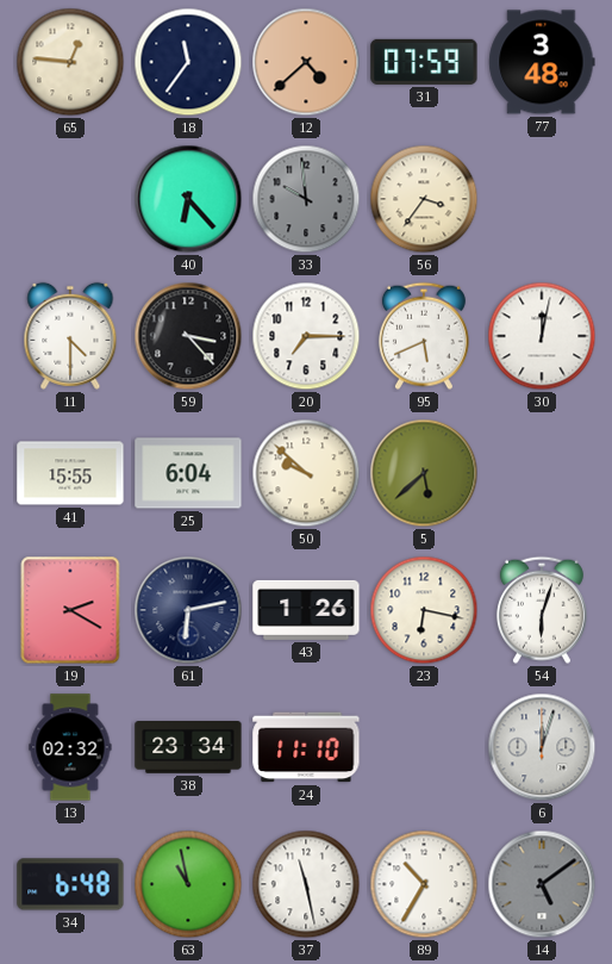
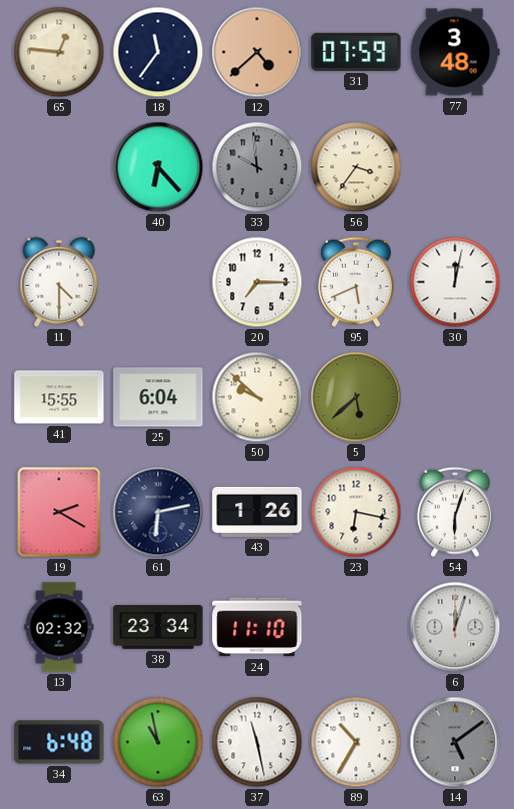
59: 3:23 -> none
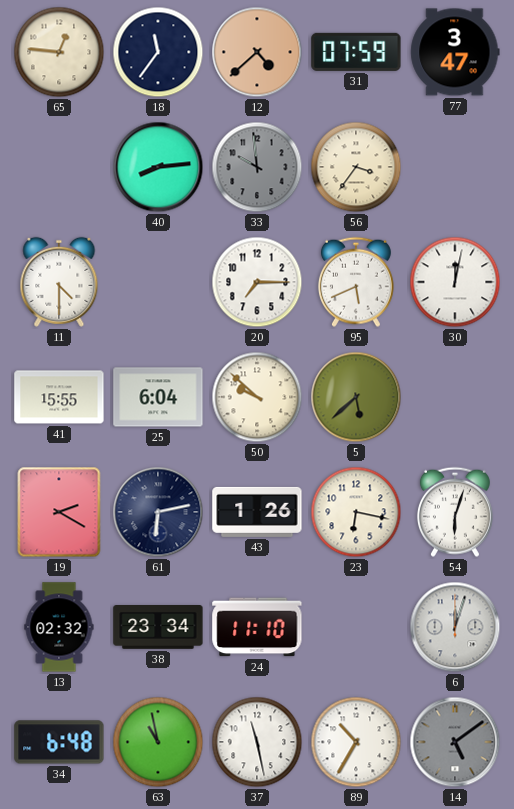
77: 3:48 -> 3:47
40: 6:23 -> 8:14
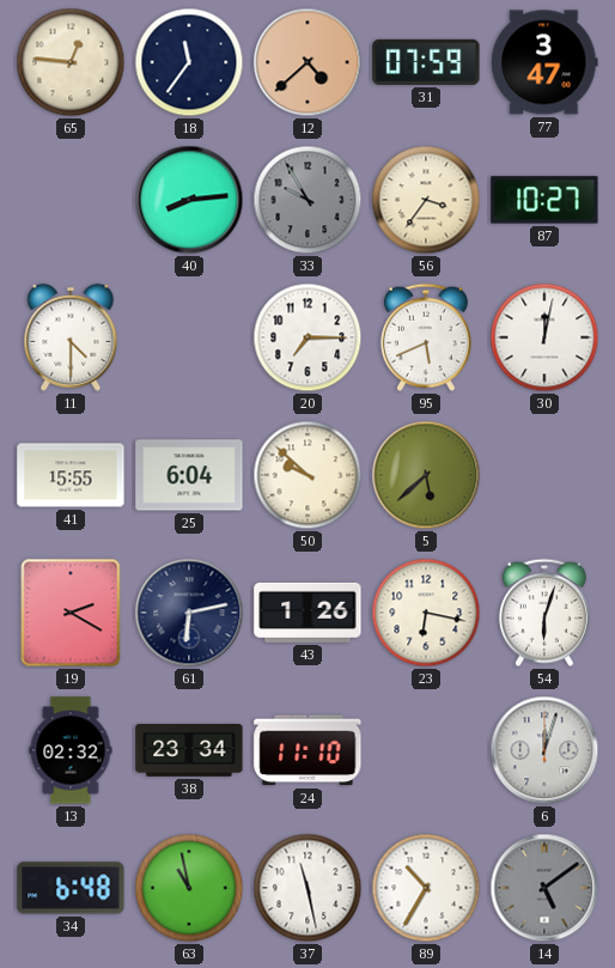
33: 9:59 -> 9:55
87: none -> 10:27
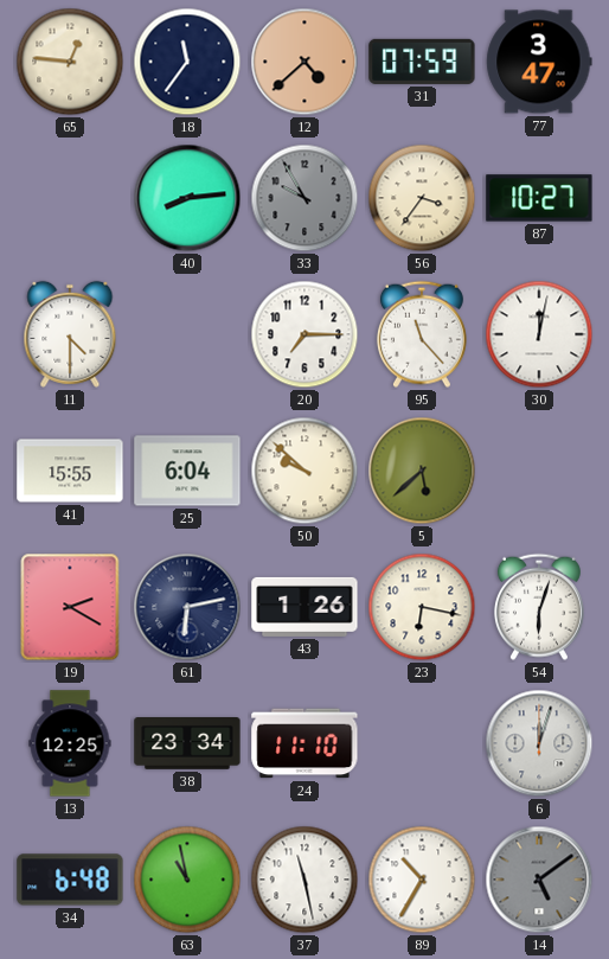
95: 5:41 -> 11:23
13: 02:32 -> 12:25
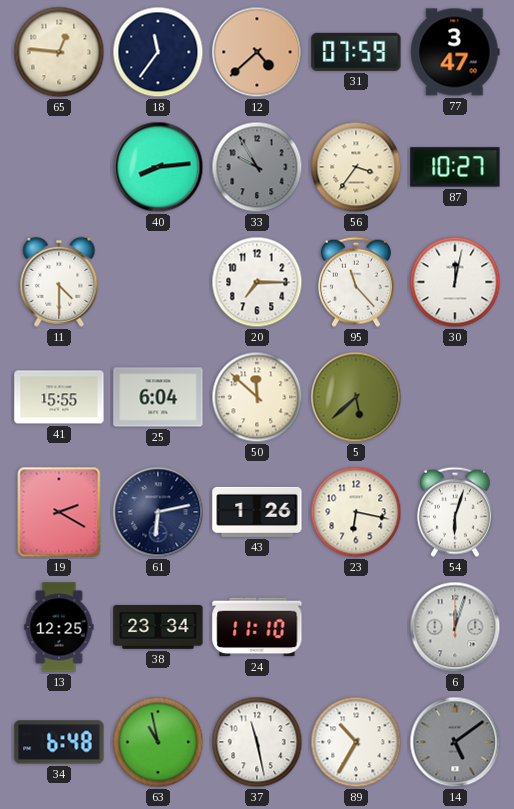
50: 9:52 -> 11:52
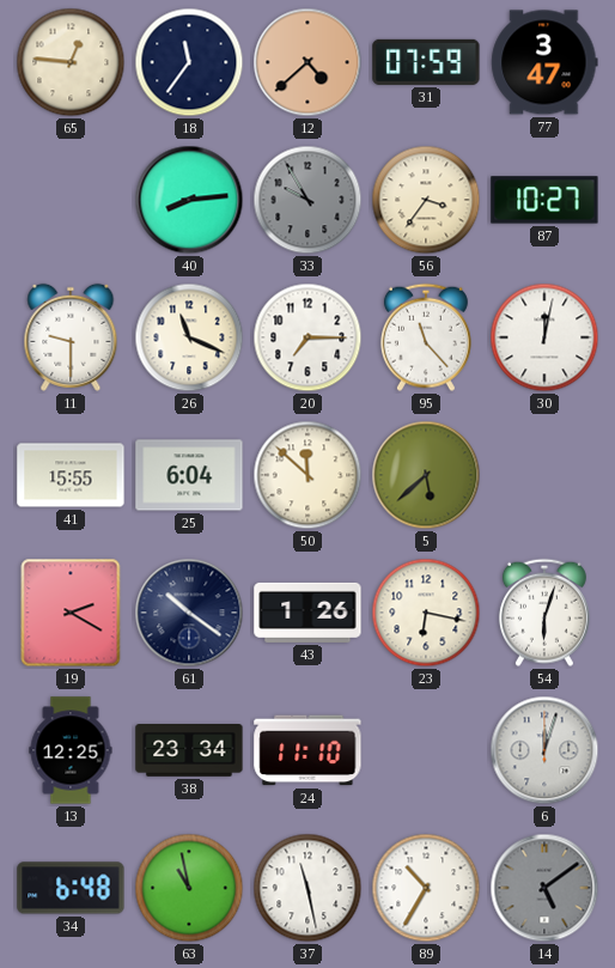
11: 4:30 -> 9:30
26: none -> 11:19
61: 6:13 -> 10:21
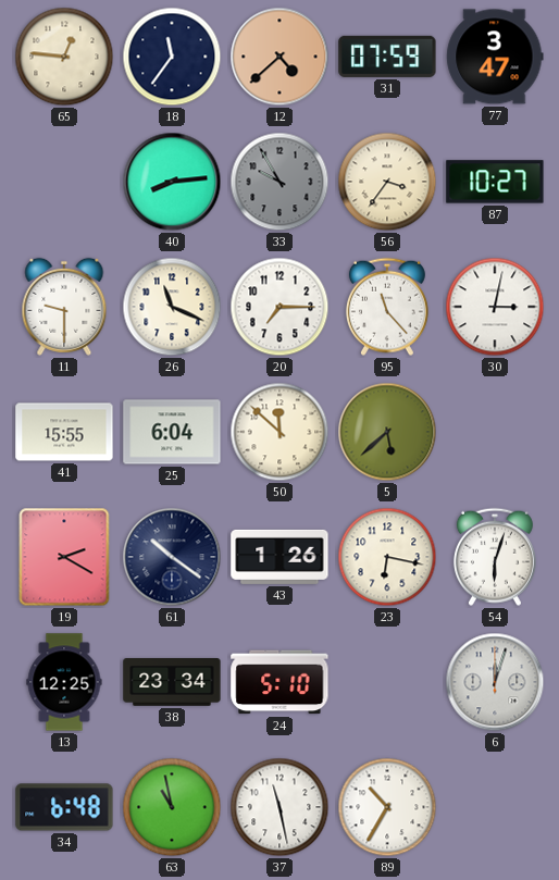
30: 12:02 -> 3:02
24: 11:10 -> 5:10
14: 5:09 -> none
